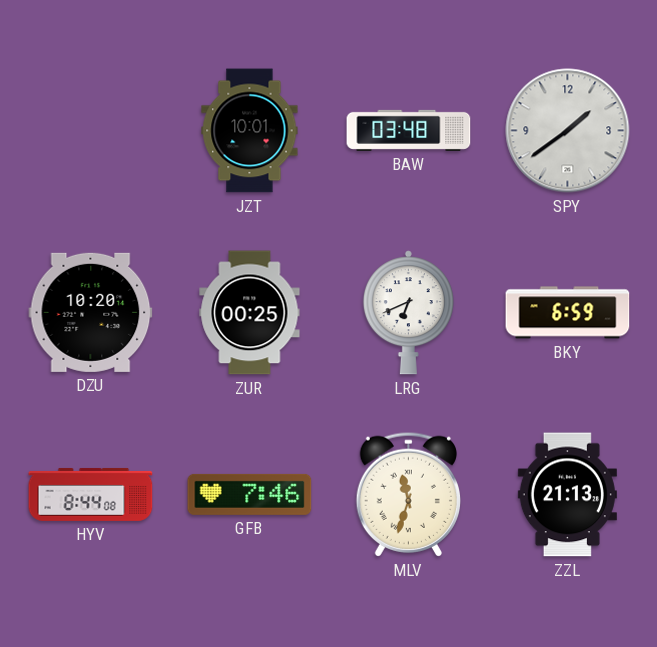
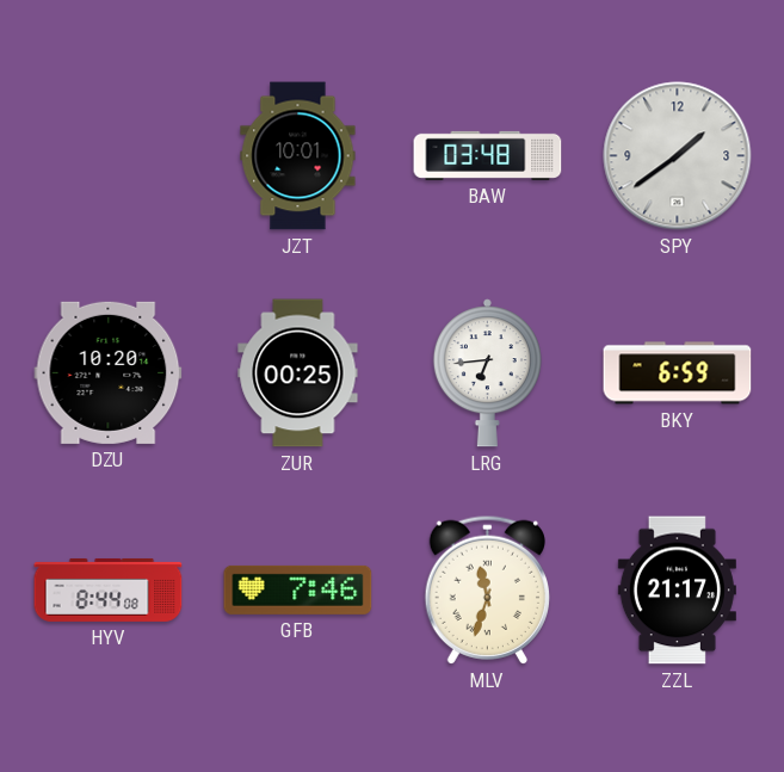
LRG: 6:41 -> 6:44
ZZL: 21:13 -> 21:17
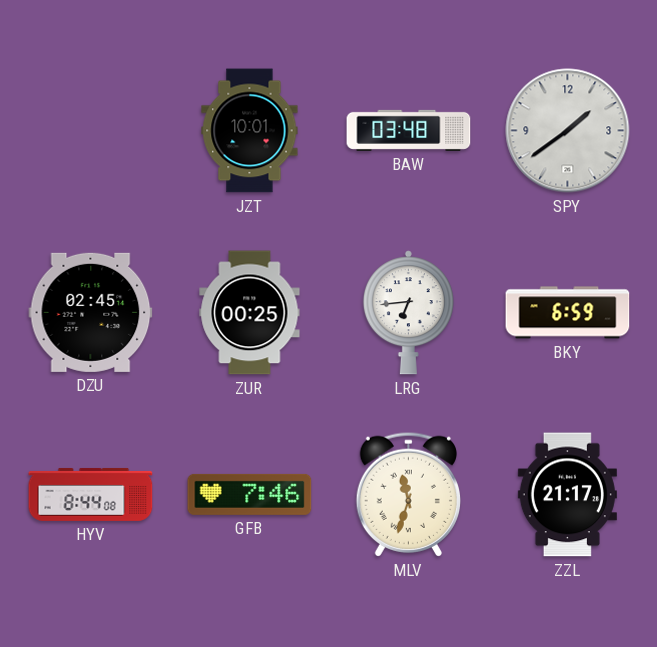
DZU: 10:20 -> 02:45
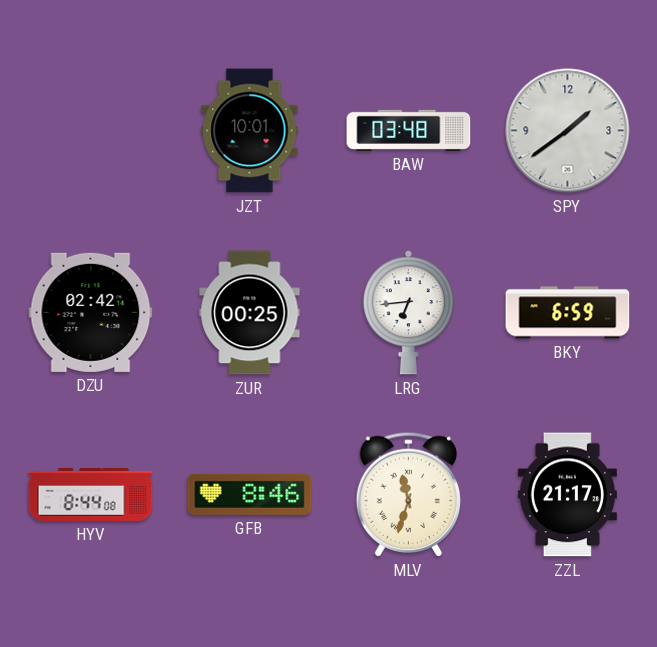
DZU: 02:45 -> 02:42
GFB: 7:46 -> 8:46
